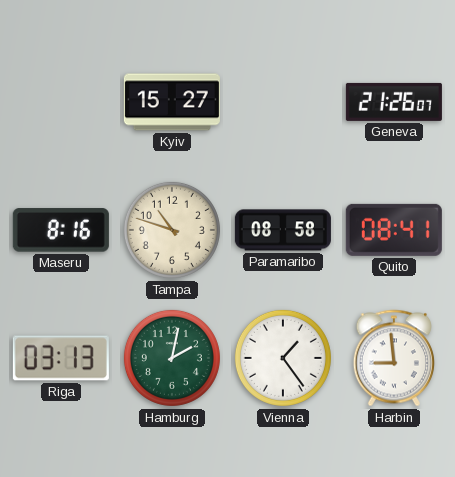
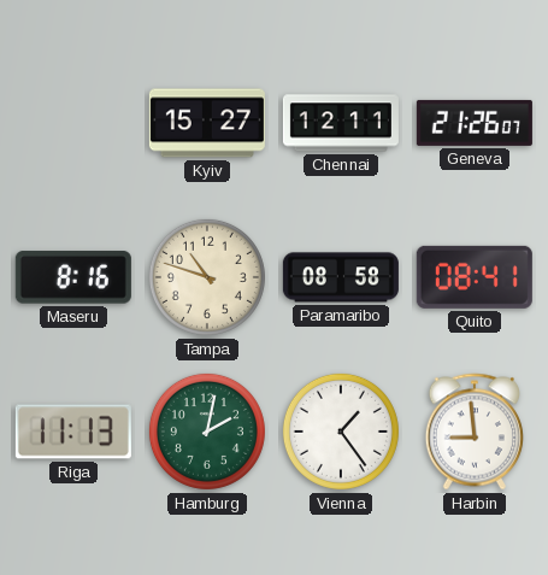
Chennai: none -> 12:11
Riga: 03:13 -> 11:13
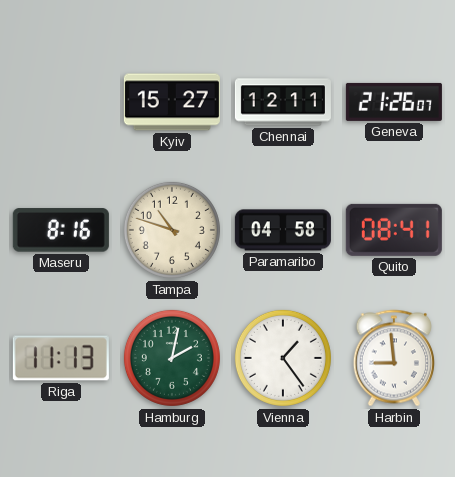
Paramaribo: 08:58 -> 04:58
